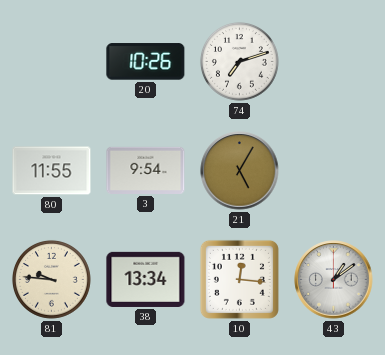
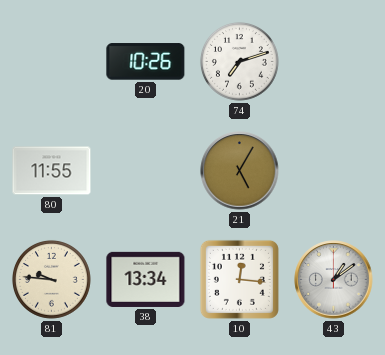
3: 9:54 -> none
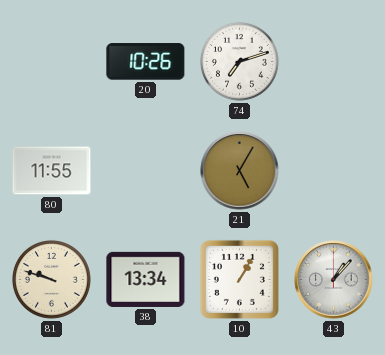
81: 9:46 -> 9:48
10: 12:16 -> 1:05
43: 1:09 -> 1:07
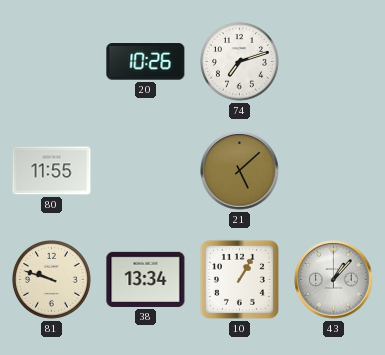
21: 5:05 -> 5:08
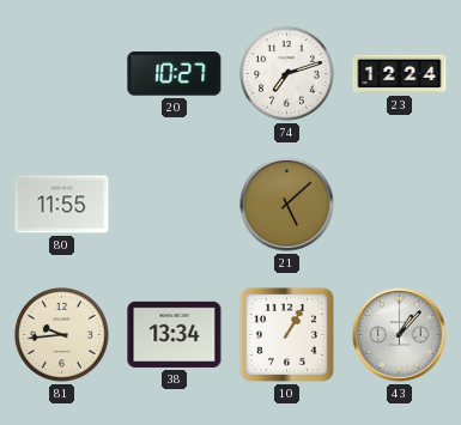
20: 10:26 -> 10:27
23: none -> 12:24
81: 9:48 -> 9:44
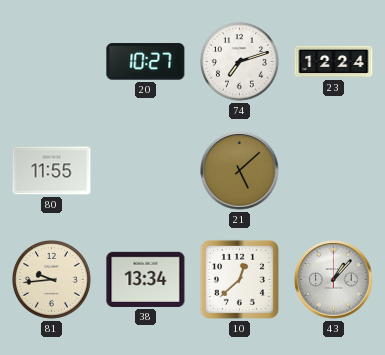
10: 1:05 -> 12:38
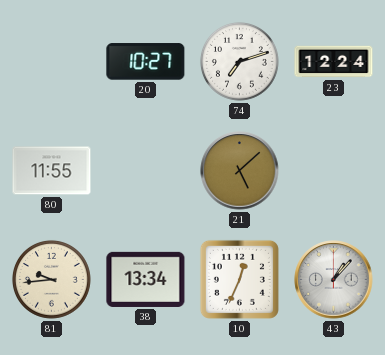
10: 12:38 -> 12:34
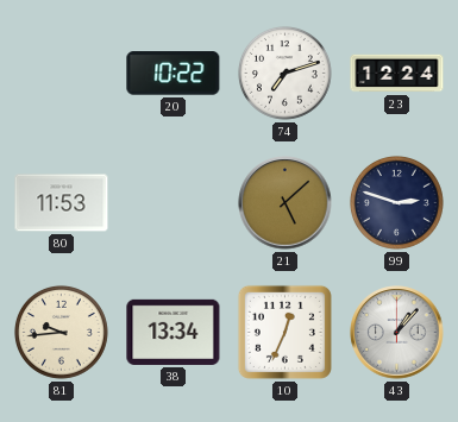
20: 10:27 -> 10:22
80: 11:55 -> 11:53
99: none -> 2:48
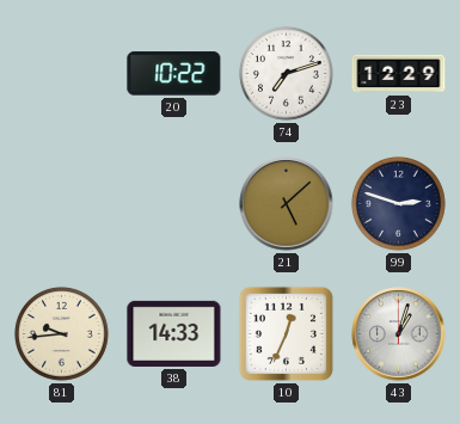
23: 12:24 -> 12:29
80: 11:53 -> none
38: 13:34 -> 14:33
43: 1:07 -> 1:03
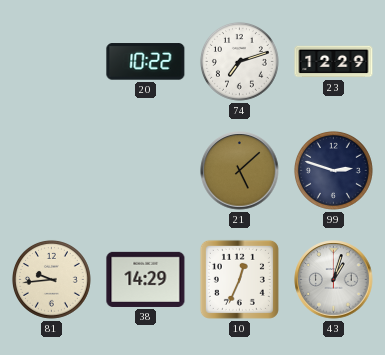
38: 14:33 -> 14:29
